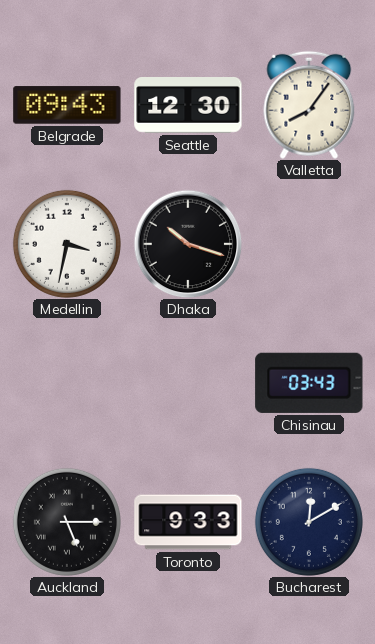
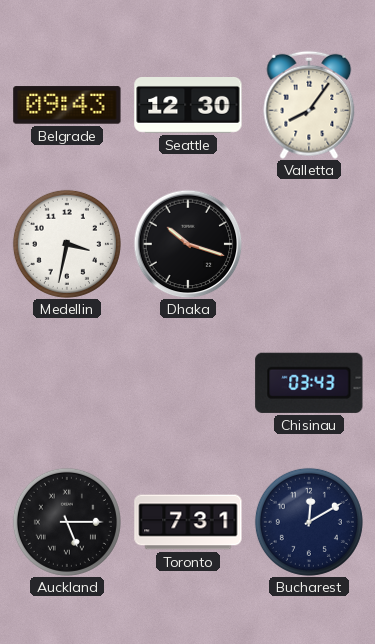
Toronto: 9:33 -> 7:31
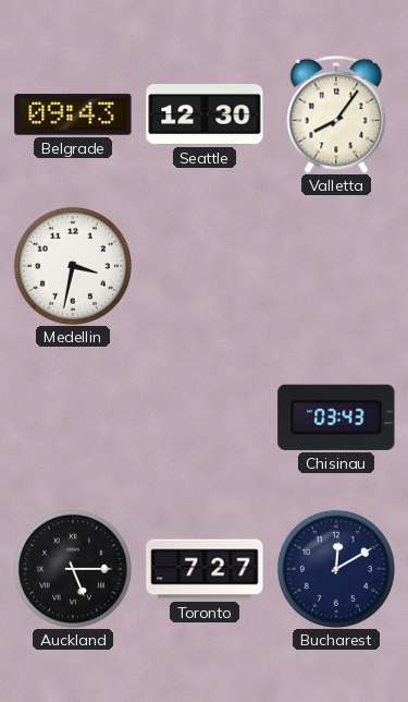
Dhaka: 10:18 -> none
Toronto: 7:31 -> 7:27
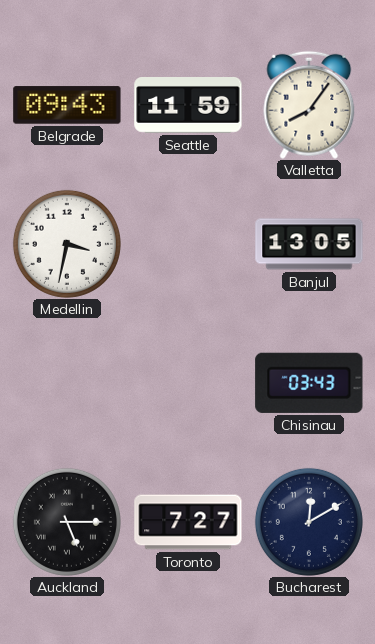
Seattle: 12:30 -> 11:59
Banjul: none -> 13:05
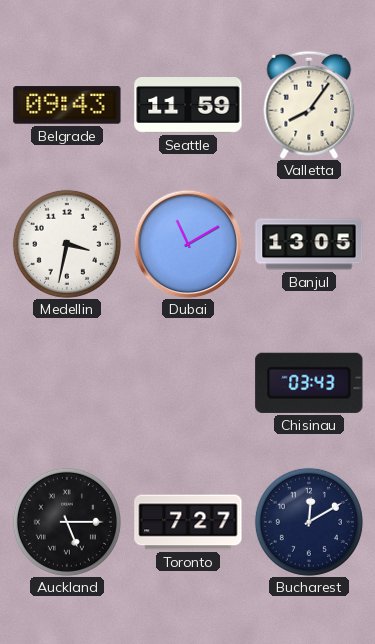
Dubai: none -> 11:10
